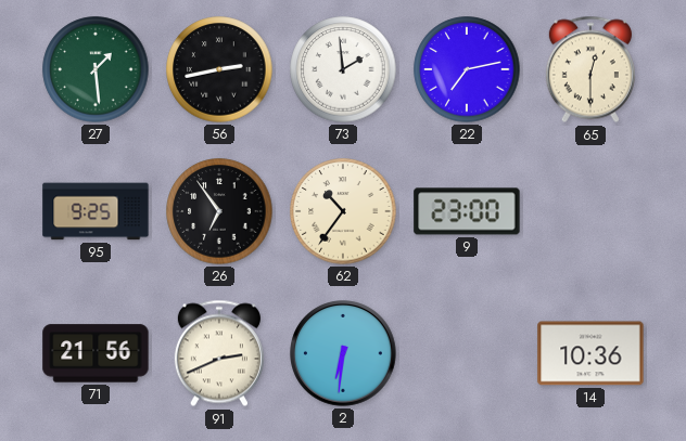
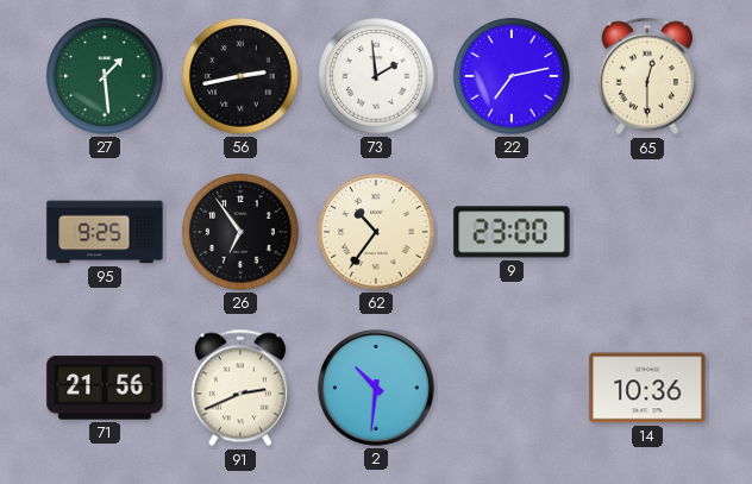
2: 6:31 -> 10:31
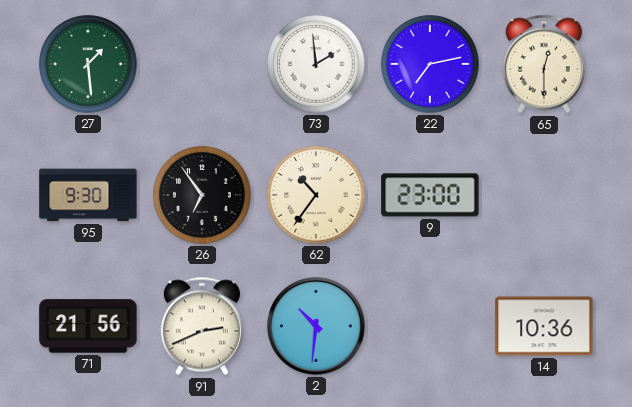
56: 2:43 -> none
95: 9:25 -> 9:30
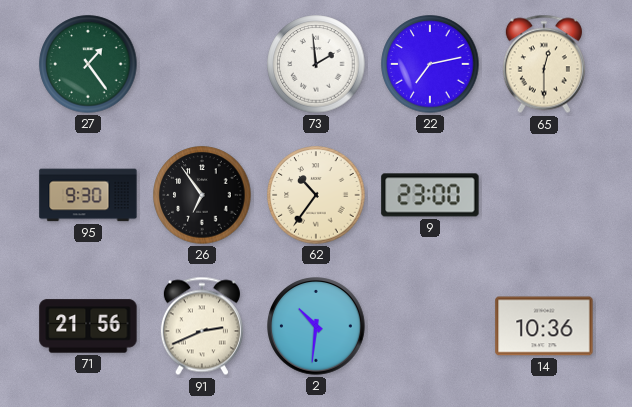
27: 1:29 -> 1:24
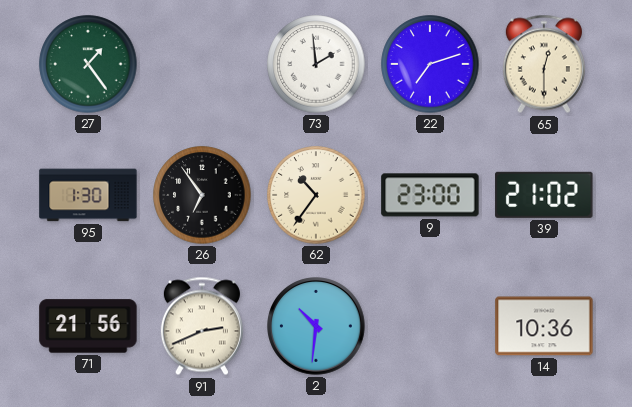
22: 7:13 -> 7:12
95: 9:30 -> 1:30
39: none -> 21:02
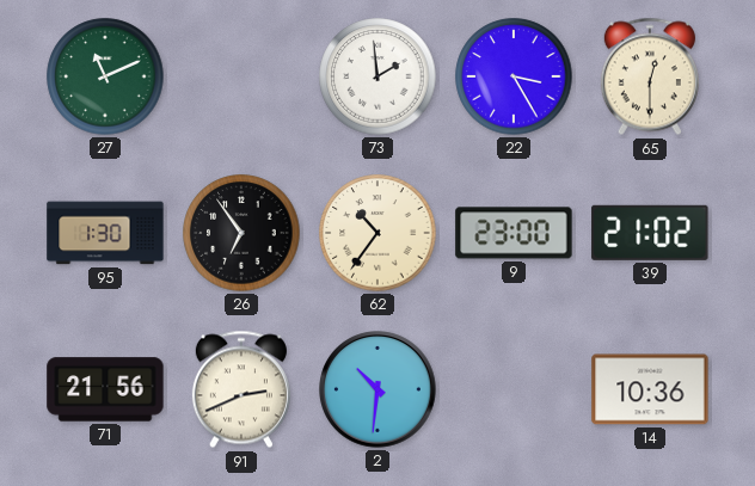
27: 1:24 -> 11:11
22: 7:12 -> 3:25
